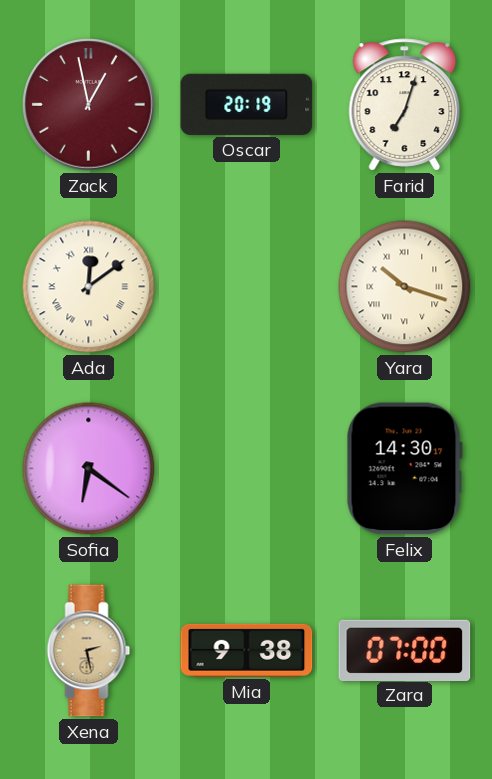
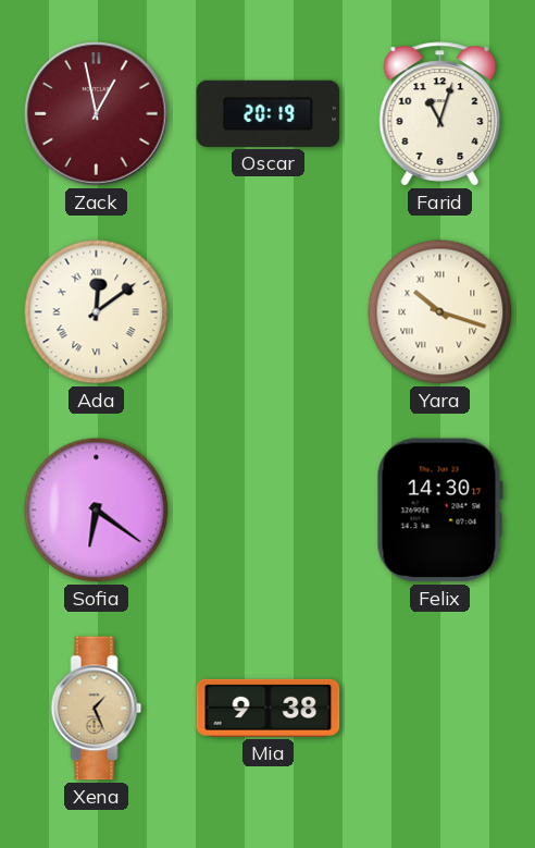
Farid: 7:03 -> 11:03
Xena: 2:28 -> 1:26
Zara: 07:00 -> none
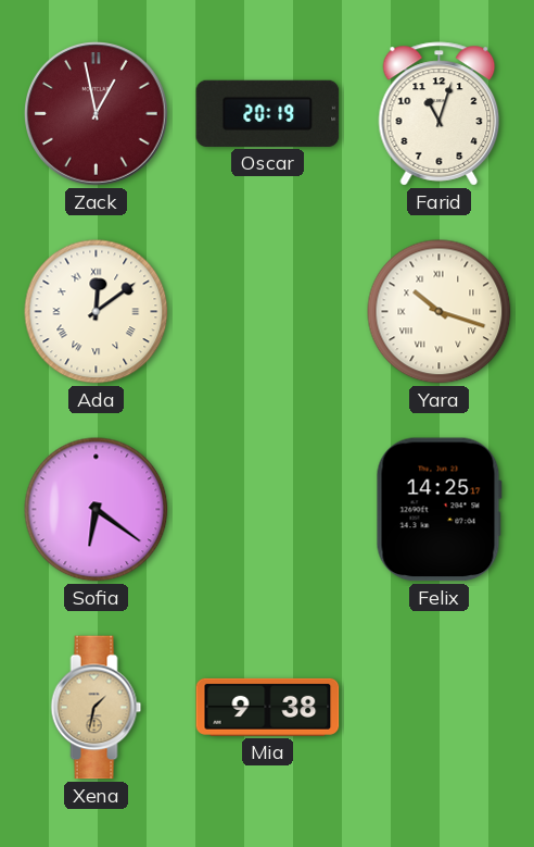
Felix: 14:30 -> 14:25
Xena: 1:26 -> 1:32
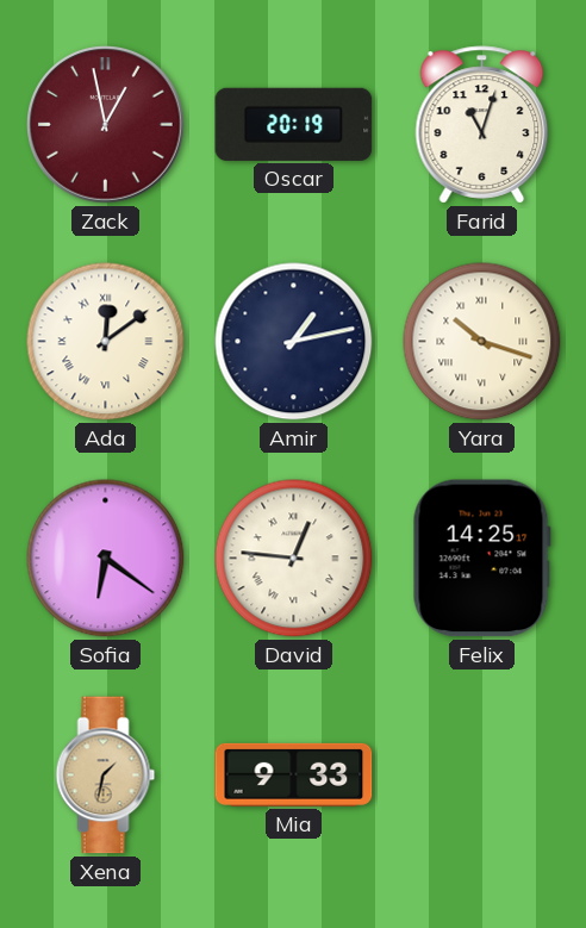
Amir: none -> 1:13
David: none -> 12:46
Mia: 9:38 -> 9:33
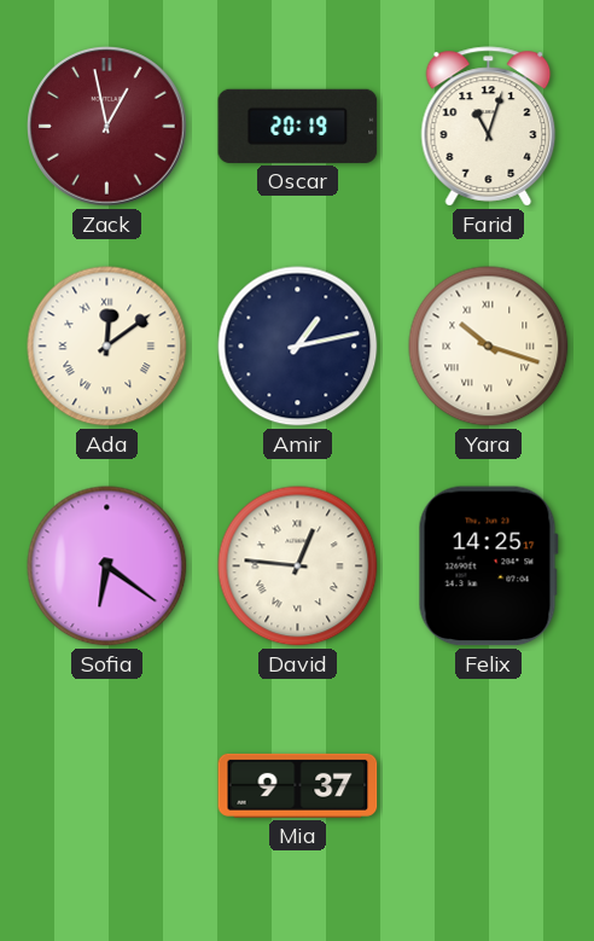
Xena: 1:32 -> none
Mia: 9:33 -> 9:37
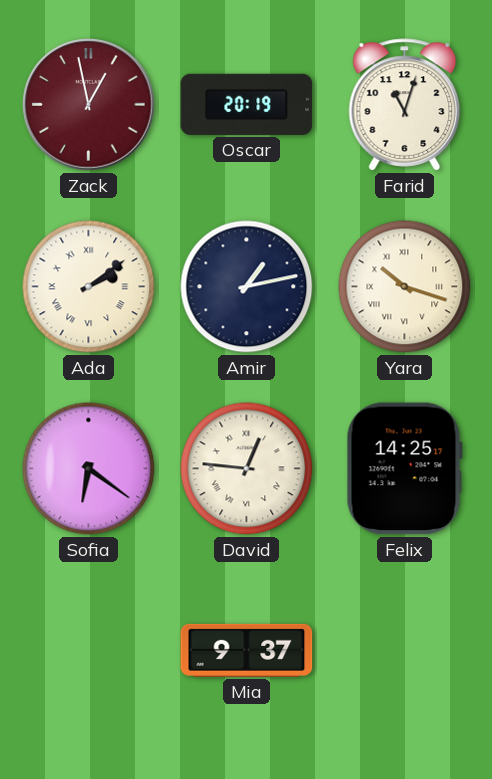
Ada: 12:09 -> 2:09
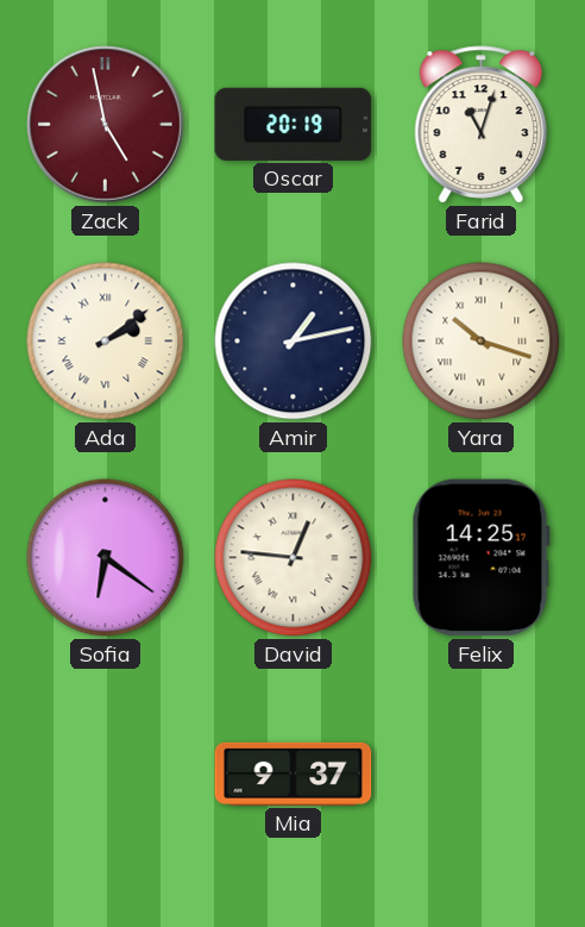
Zack: 12:58 -> 4:58
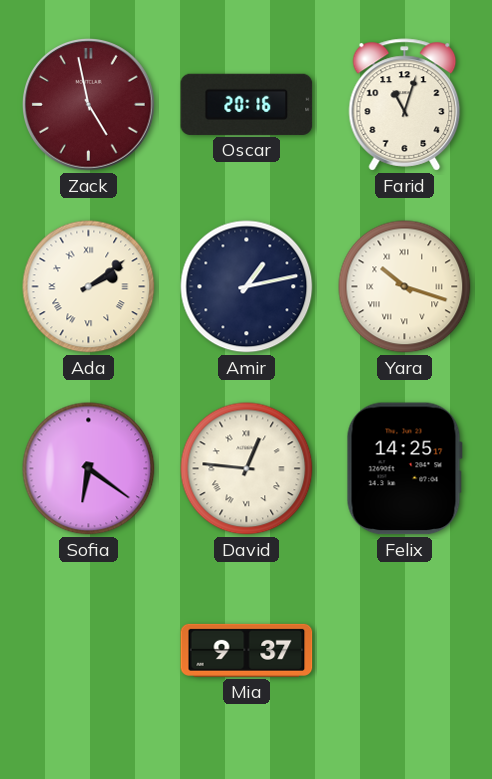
Oscar: 20:19 -> 20:16
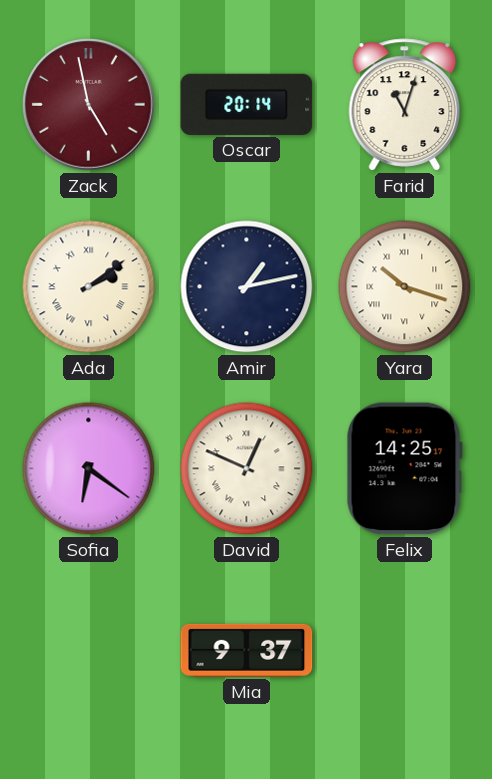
Oscar: 20:16 -> 20:14
David: 12:46 -> 12:49
